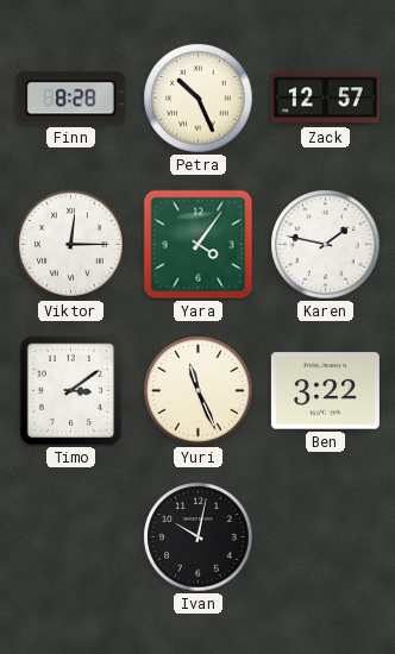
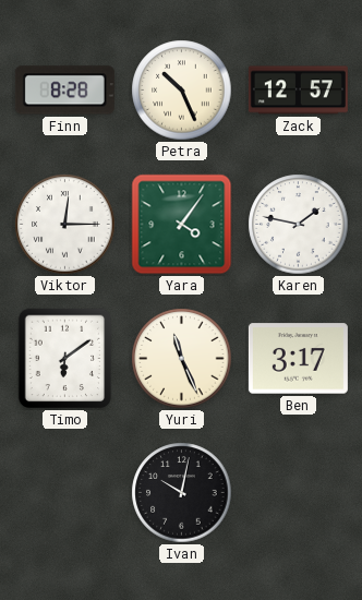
Timo: 3:09 -> 6:09
Ben: 3:22 -> 3:17
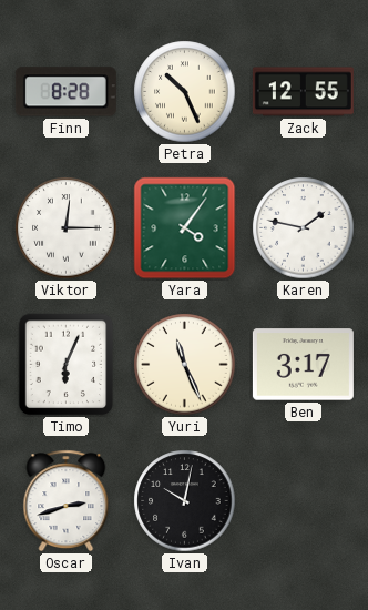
Zack: 12:57 -> 12:55
Timo: 6:09 -> 6:04
Oscar: none -> 2:42
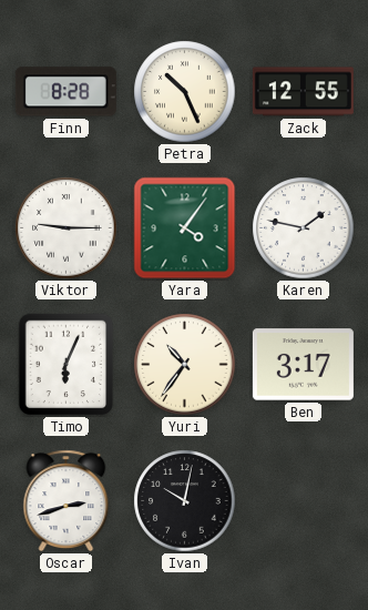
Viktor: 12:15 -> 9:15
Yuri: 11:26 -> 10:36
